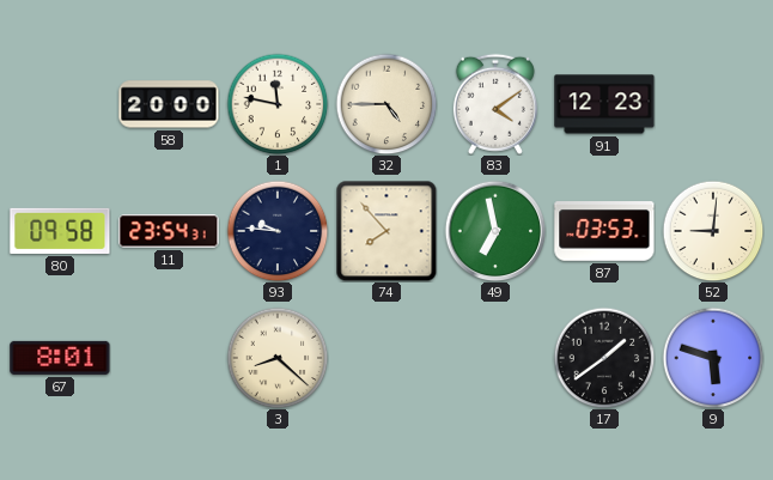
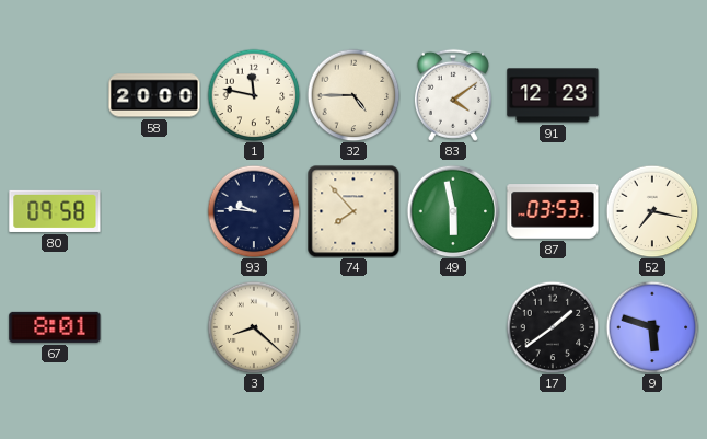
11: 23:54 -> none
49: 6:58 -> 5:58
52: 9:01 -> 7:17
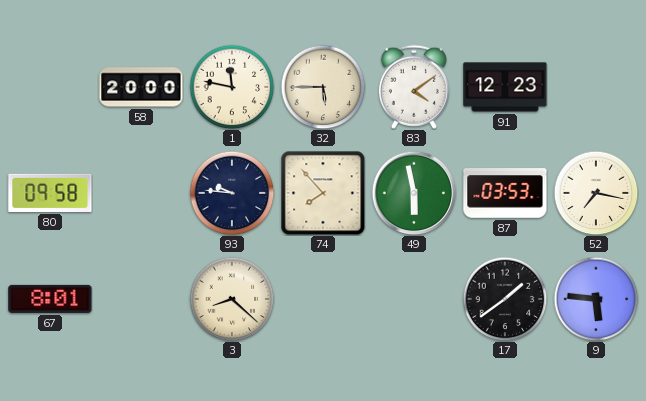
32: 4:45 -> 5:45
9: 5:48 -> 5:46
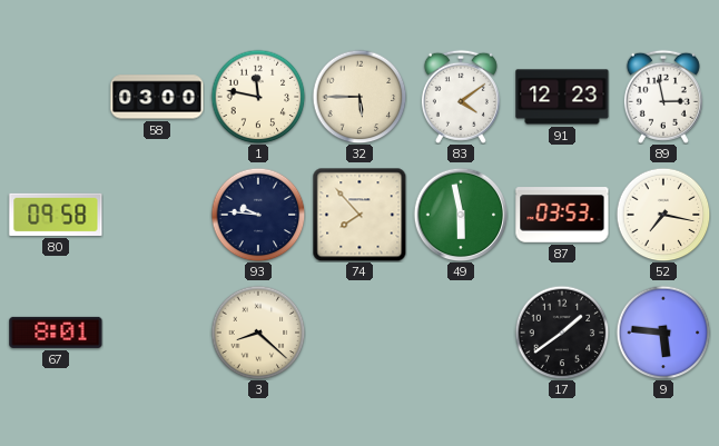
58: 20:00 -> 03:00
89: none -> 2:58
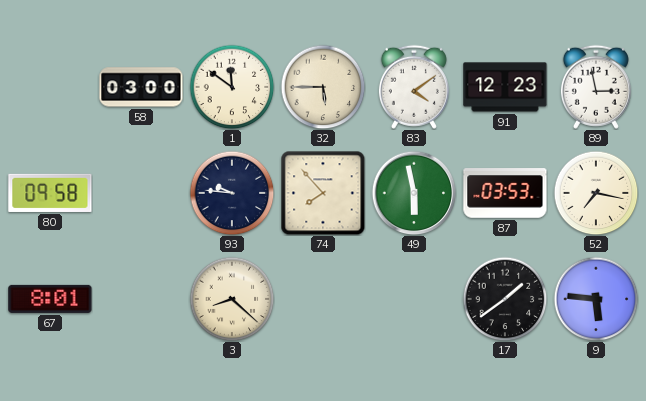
1: 11:47 -> 11:51
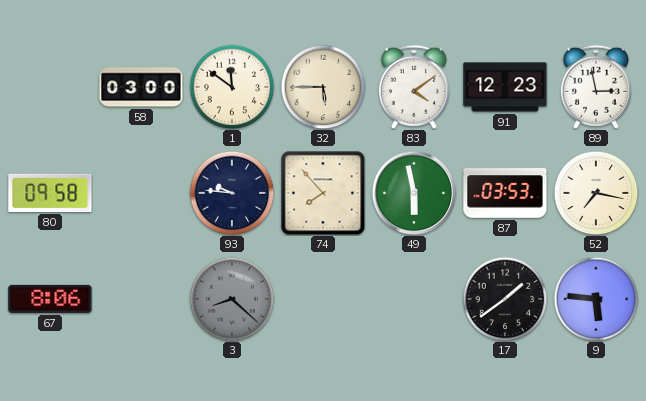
67: 8:01 -> 8:06
3 dial: cream -> grey
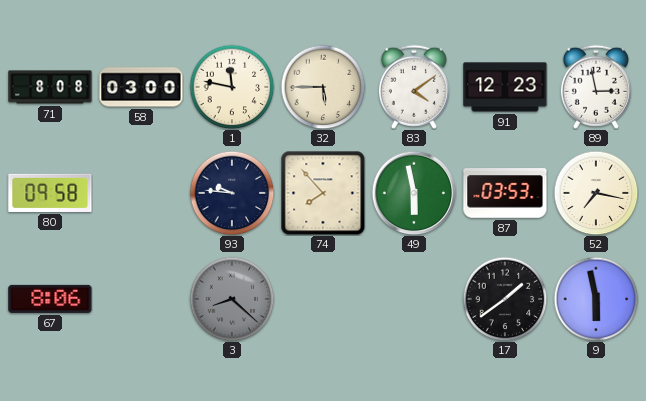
71: none -> 8:08
1: 11:51 -> 11:47
9: 5:46 -> 5:58
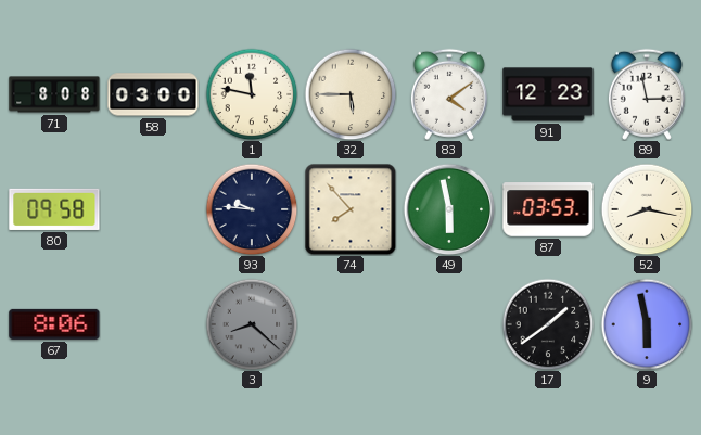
52: 7:17 -> 8:17
